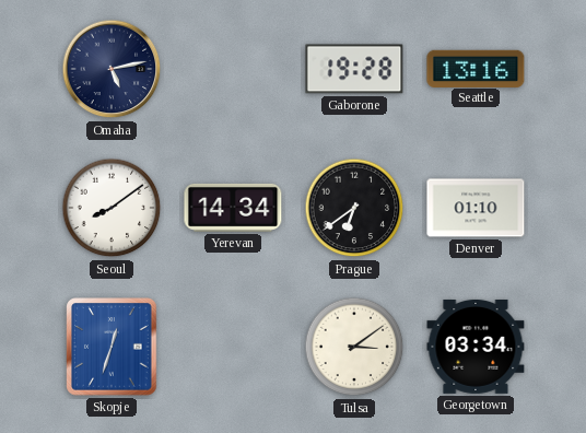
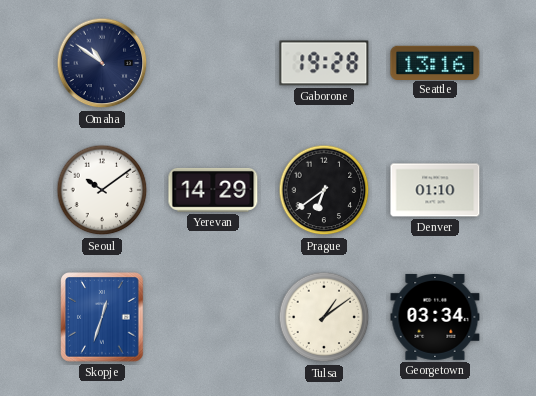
Omaha: 5:13 -> 10:51
Seoul: 8:09 -> 10:09
Yerevan: 14:34 -> 14:29
Tulsa: 3:09 -> 1:09
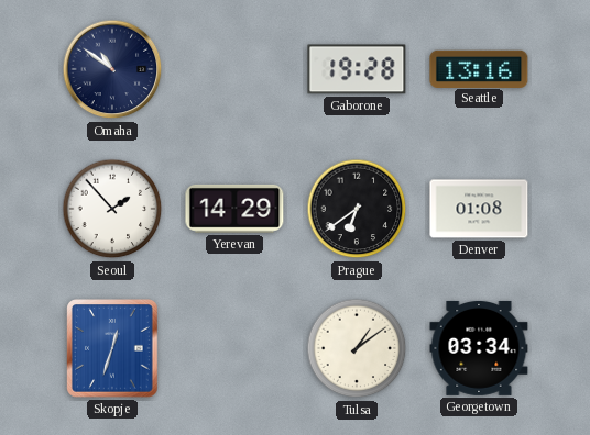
Seoul: 10:09 -> 1:53
Denver: 01:10 -> 01:08
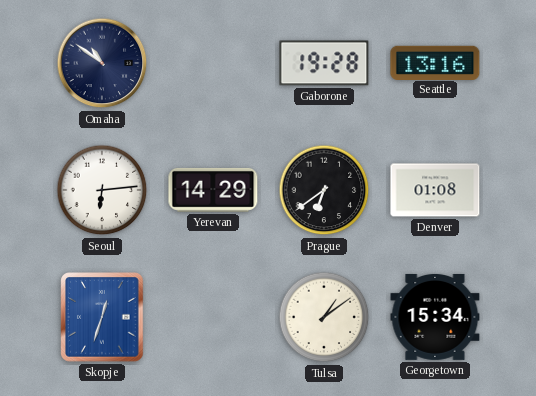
Seoul: 1:53 -> 6:14
Georgetown: 03:34 -> 15:34
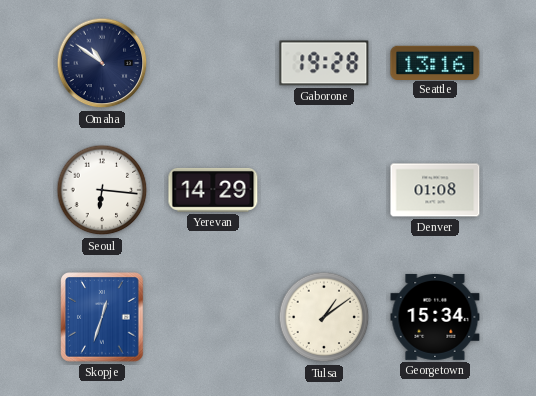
Seoul: 6:14 -> 6:16
Prague: 6:39 -> none
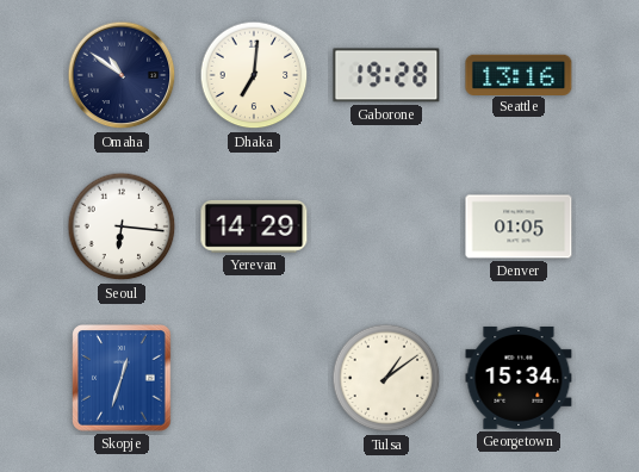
Dhaka: none -> 7:01
Denver: 01:08 -> 01:05
